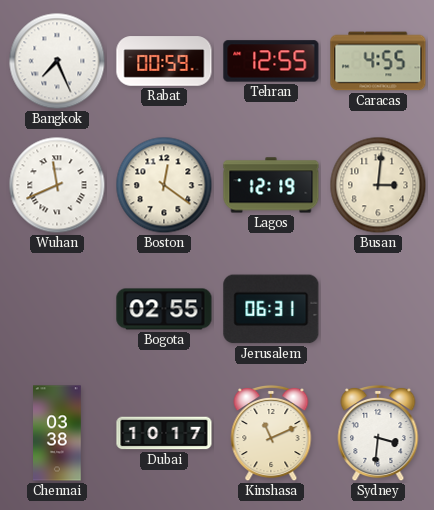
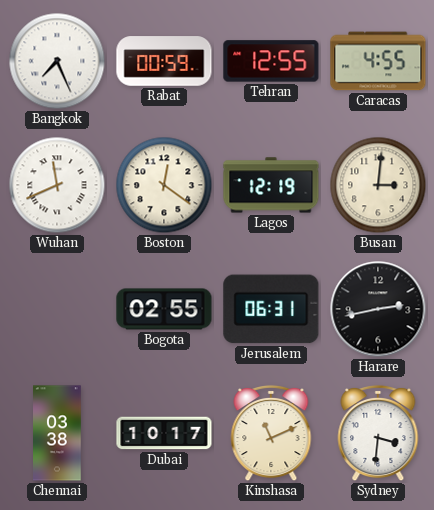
Harare: none -> 2:43
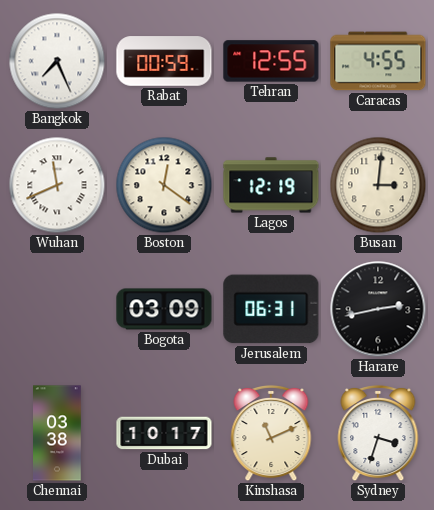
Bogota: 02:55 -> 03:09
Sydney: 3:31 -> 3:33
